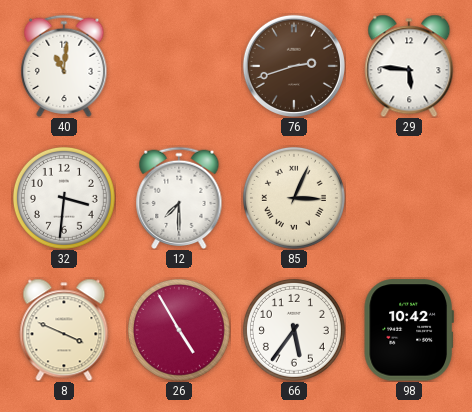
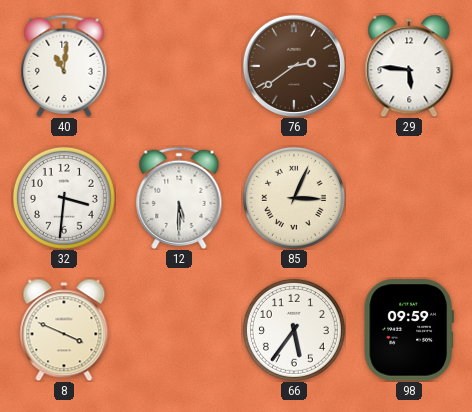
76: 2:42 -> 2:39
12: 7:30 -> 5:30
26: 4:55 -> none
98: 10:42 -> 09:59
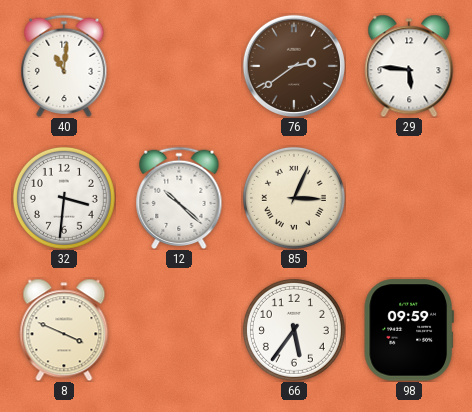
12: 5:30 -> 10:22
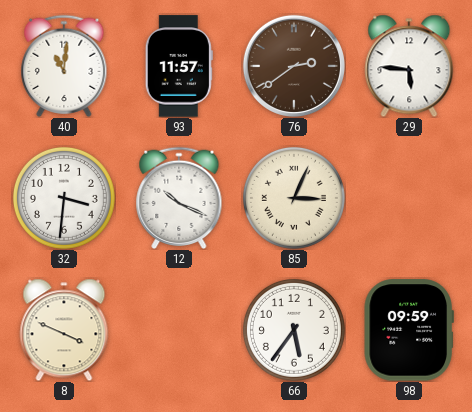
93: none -> 11:57
12: 10:22 -> 10:19
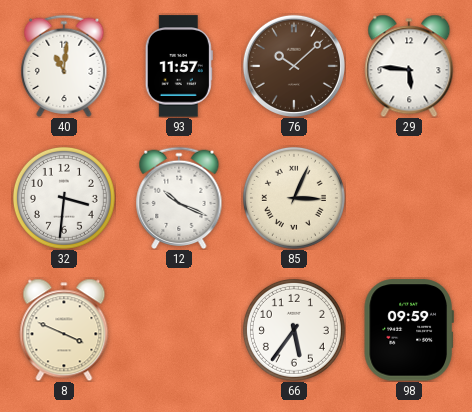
76: 2:39 -> 10:08
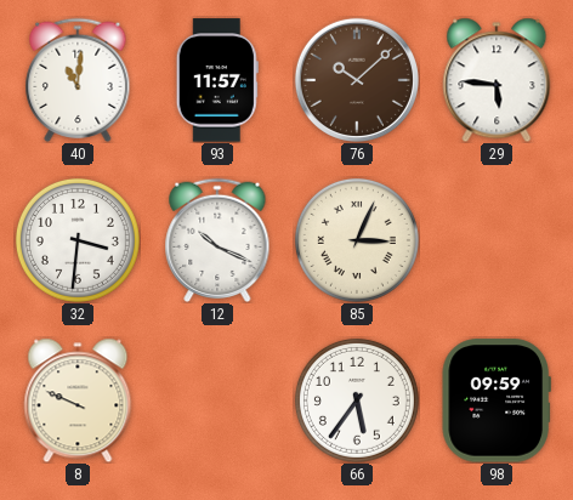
8: 3:49 -> 9:49
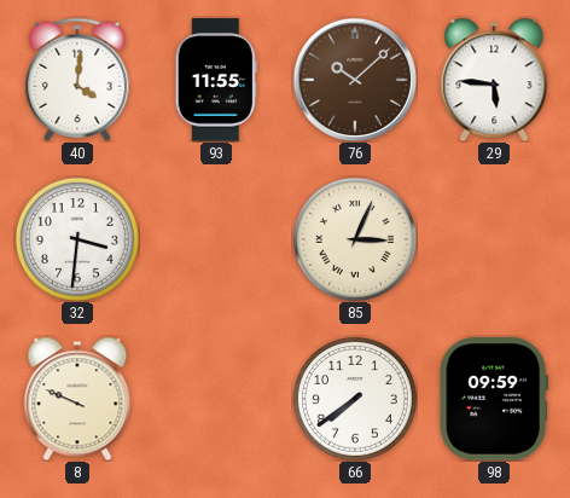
40: 11:01 -> 4:01
93: 11:57 -> 11:55
12: 10:19 -> none
66: 5:36 -> 7:39
